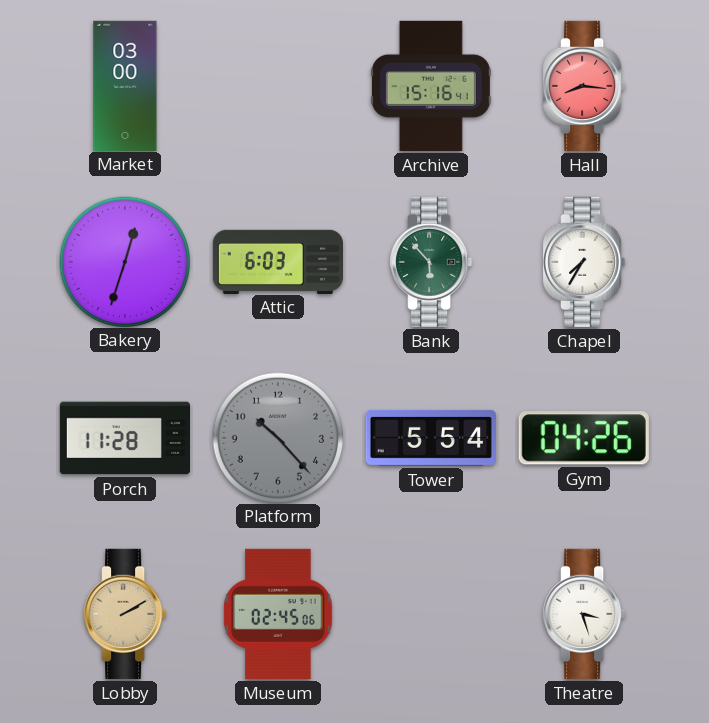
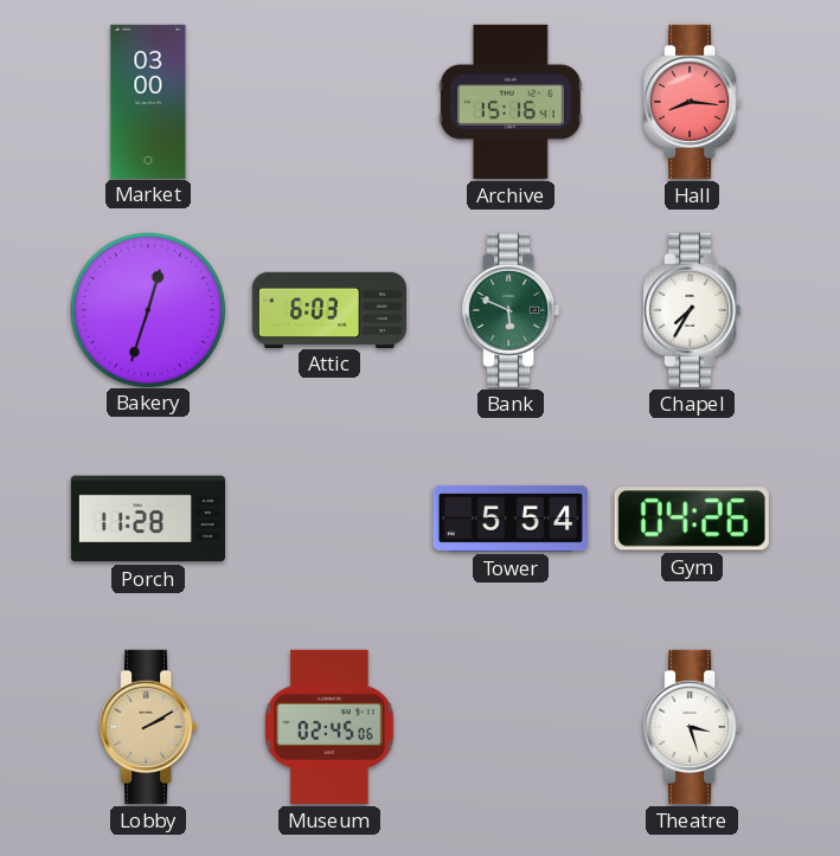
Bank: 5:53 -> 5:49
Platform: 10:23 -> none
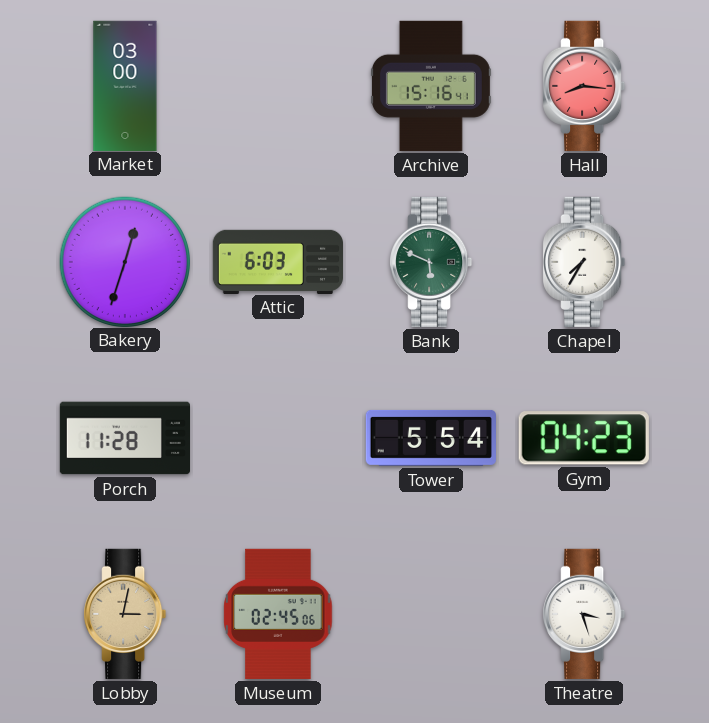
Gym: 04:26 -> 04:23
Lobby: 2:10 -> 3:02
